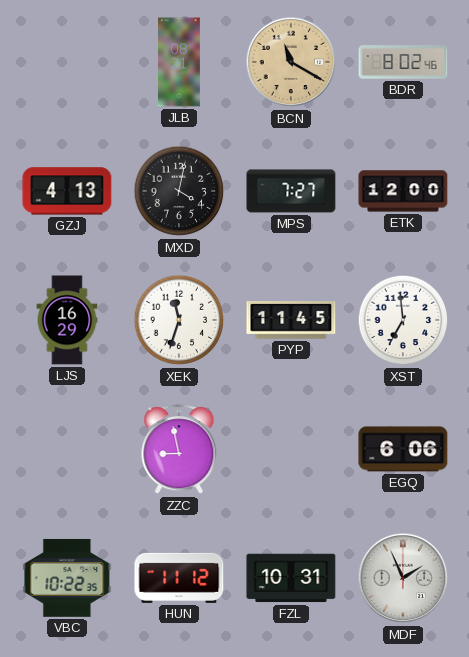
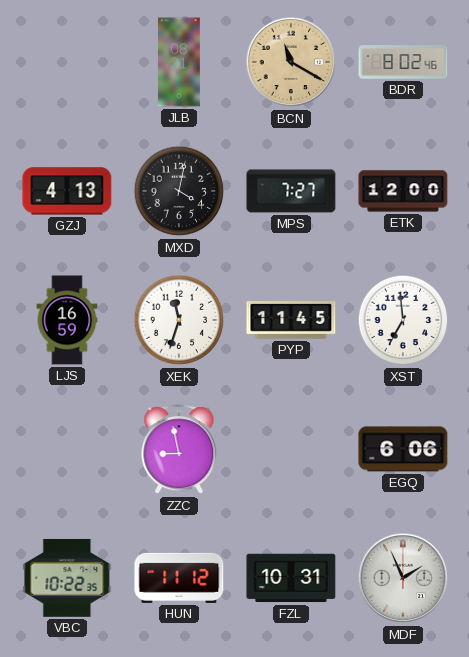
LJS: 16:29 -> 16:59
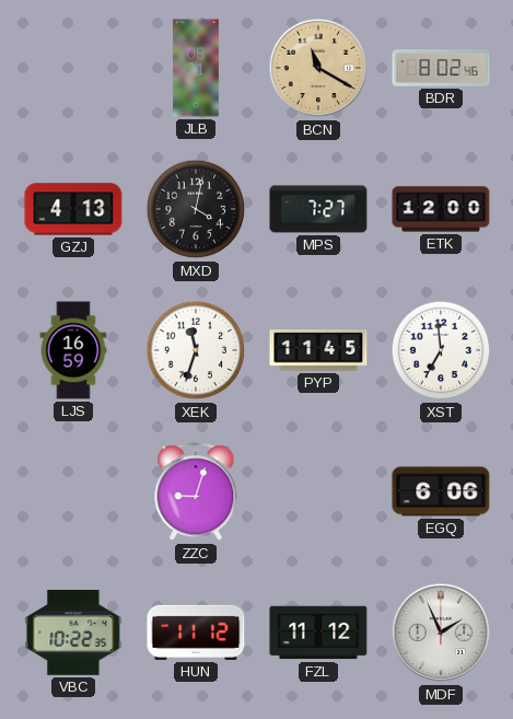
ZZC: 8:58 -> 9:03
FZL: 10:31 -> 11:12
